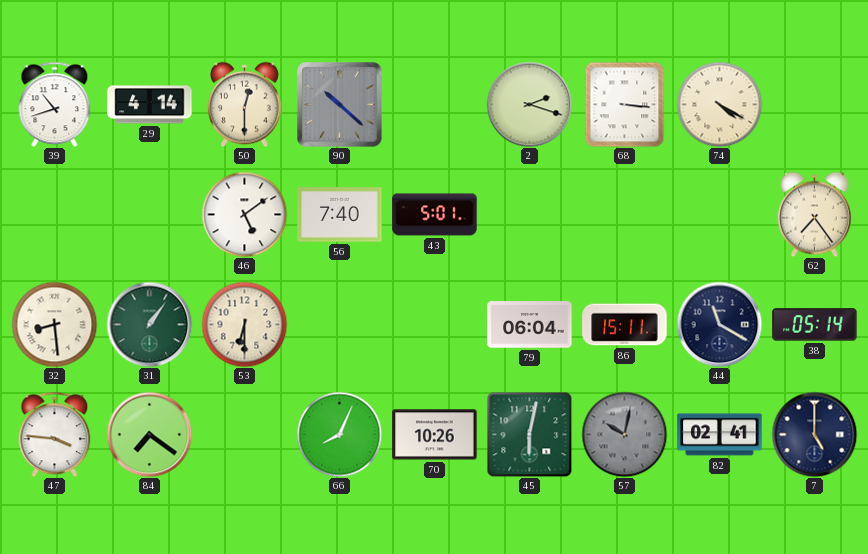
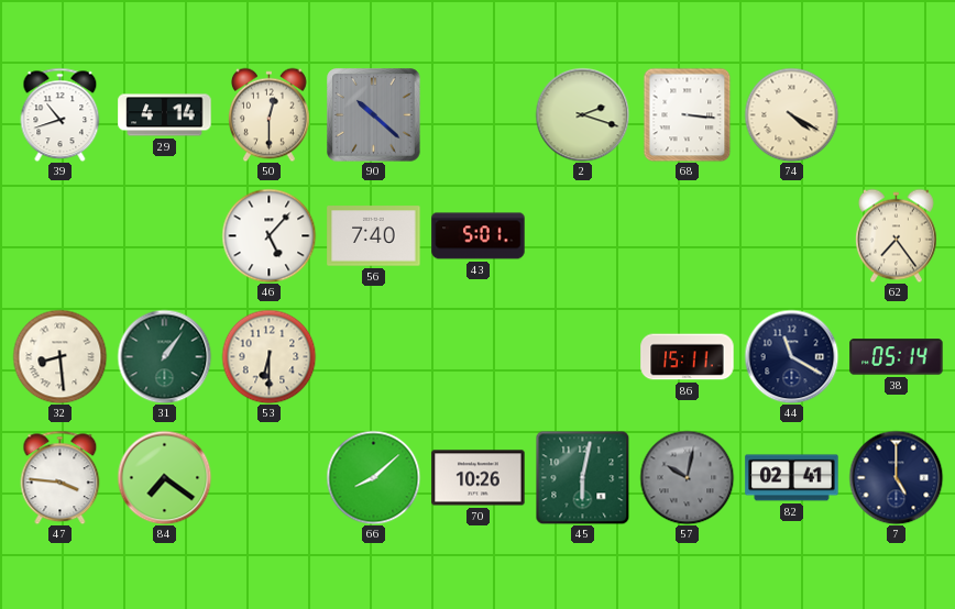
46: 5:09 -> 5:07
79: 06:04 -> none
66: 8:04 -> 8:08
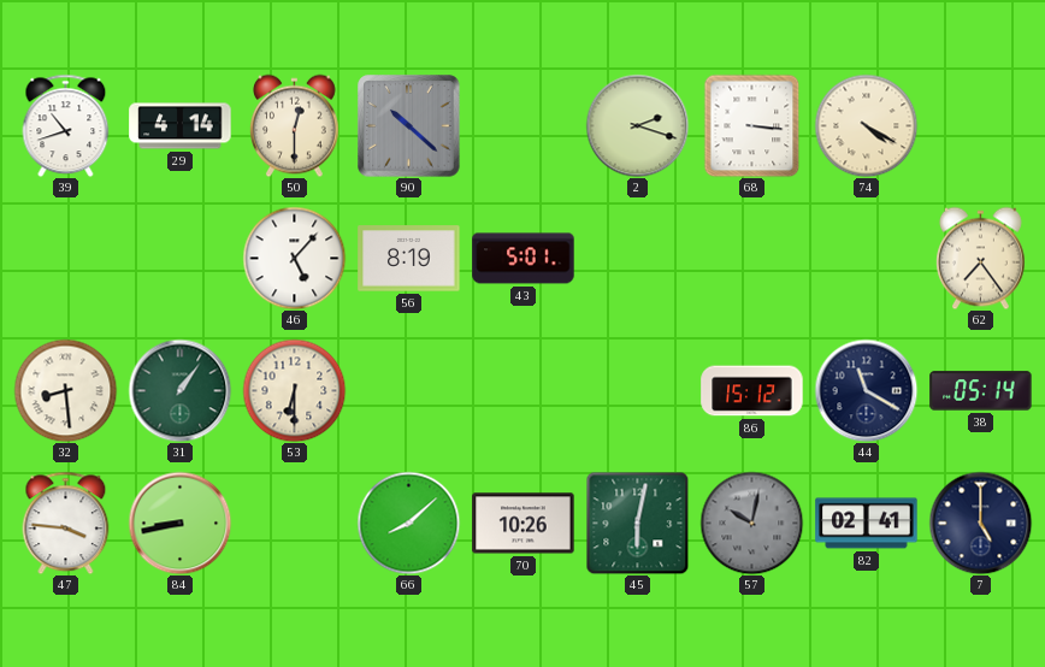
56: 7:40 -> 8:19
86: 15:11 -> 15:12
84: 7:21 -> 8:43
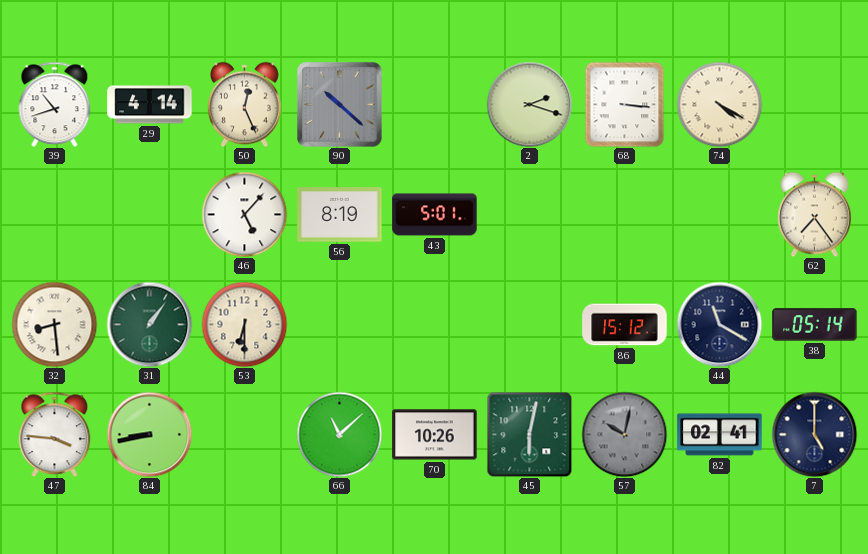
50: 12:30 -> 12:26
66: 8:08 -> 11:08
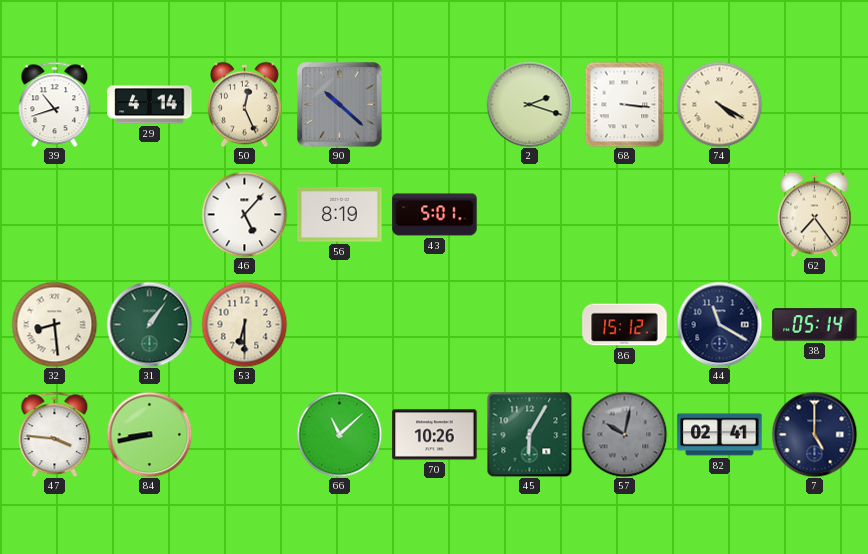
45: 6:02 -> 6:05
